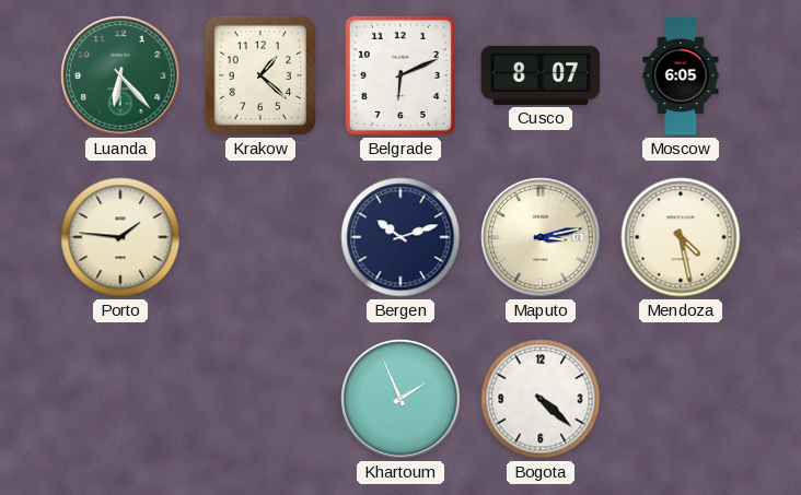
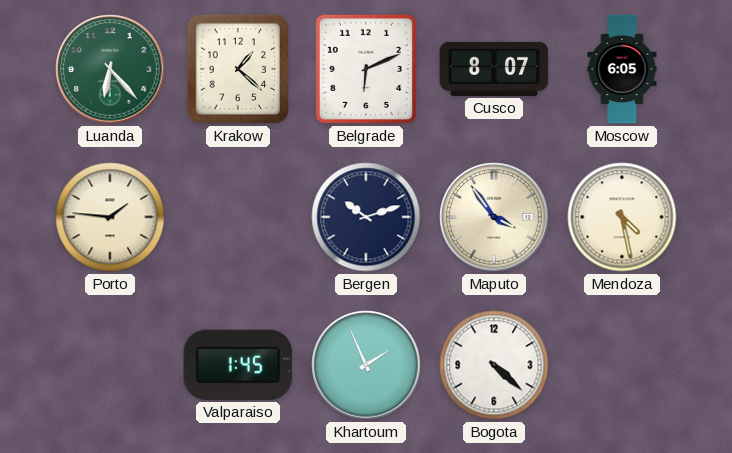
Maputo: 3:13 -> 3:54
Valparaiso: none -> 1:45
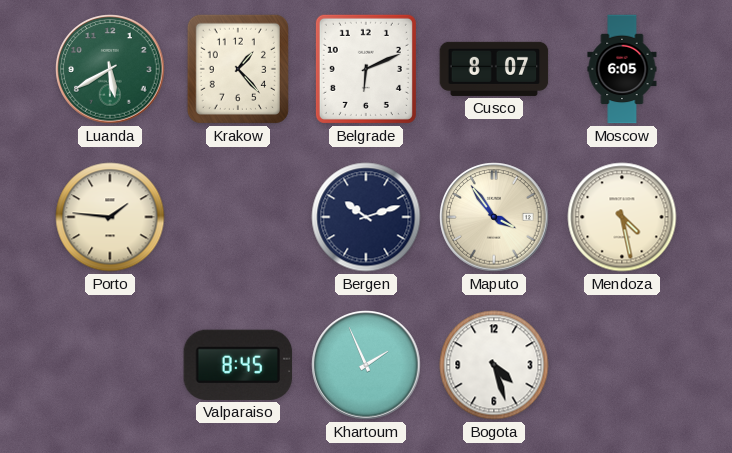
Luanda: 6:23 -> 5:40
Krakow: 1:22 -> 1:23
Valparaiso: 1:45 -> 8:45
Bogota: 4:22 -> 4:27
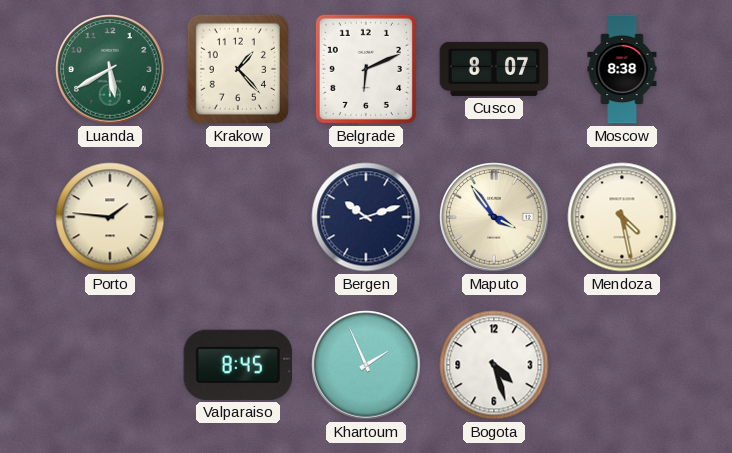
Moscow: 6:05 -> 8:38
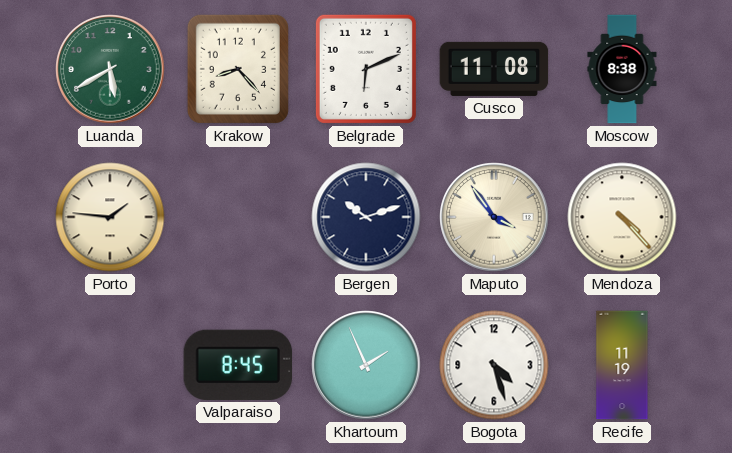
Krakow: 1:23 -> 8:23
Cusco: 8:07 -> 11:08
Mendoza: 4:28 -> 4:23
Recife: none -> 11:19
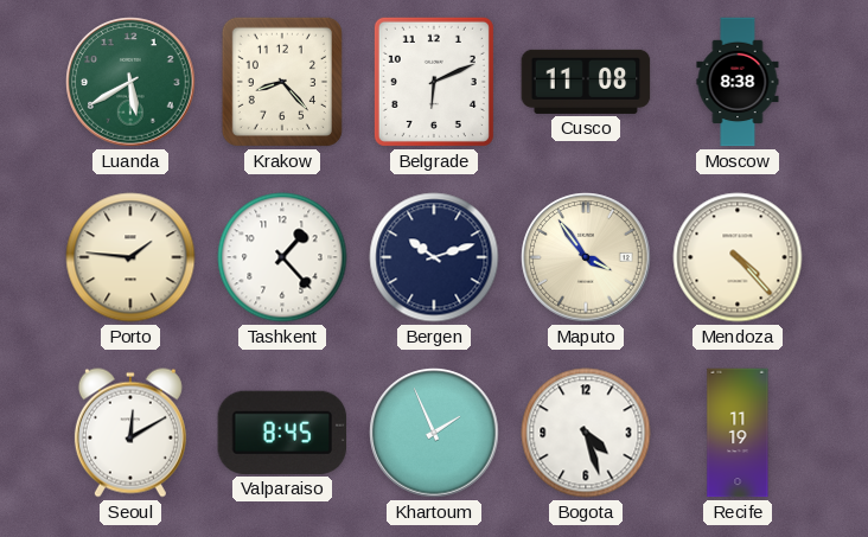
Tashkent: none -> 1:23
Seoul: none -> 12:10
